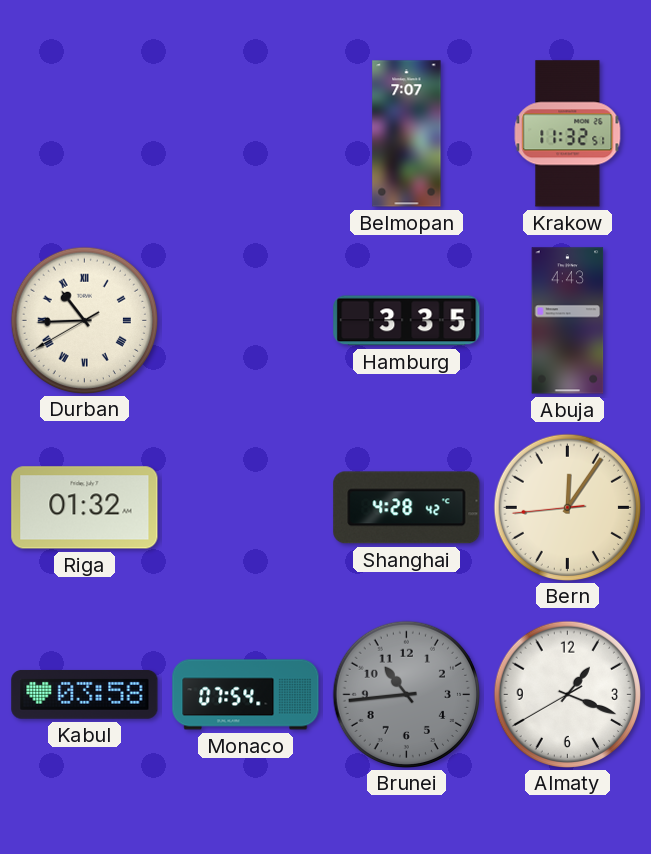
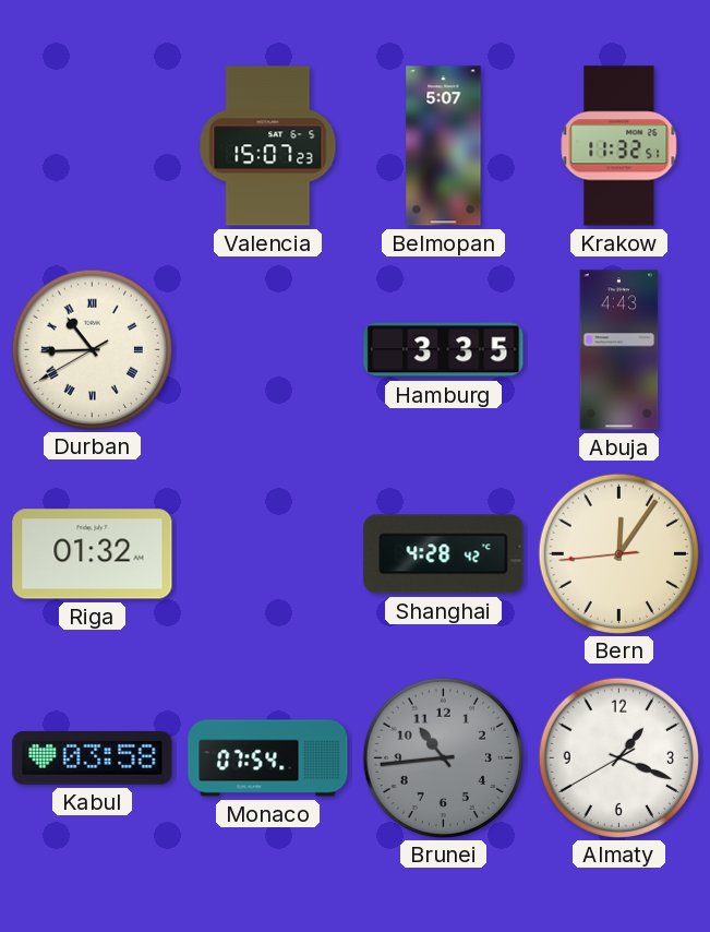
Valencia: none -> 15:07
Belmopan: 7:07 -> 5:07
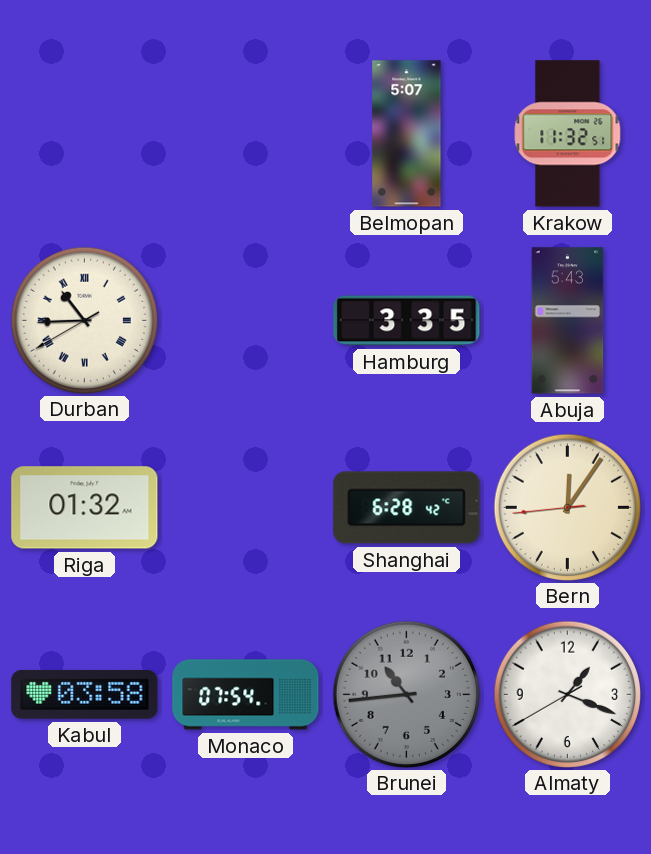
Valencia: 15:07 -> none
Abuja: 4:43 -> 5:43
Shanghai: 4:28 -> 6:28
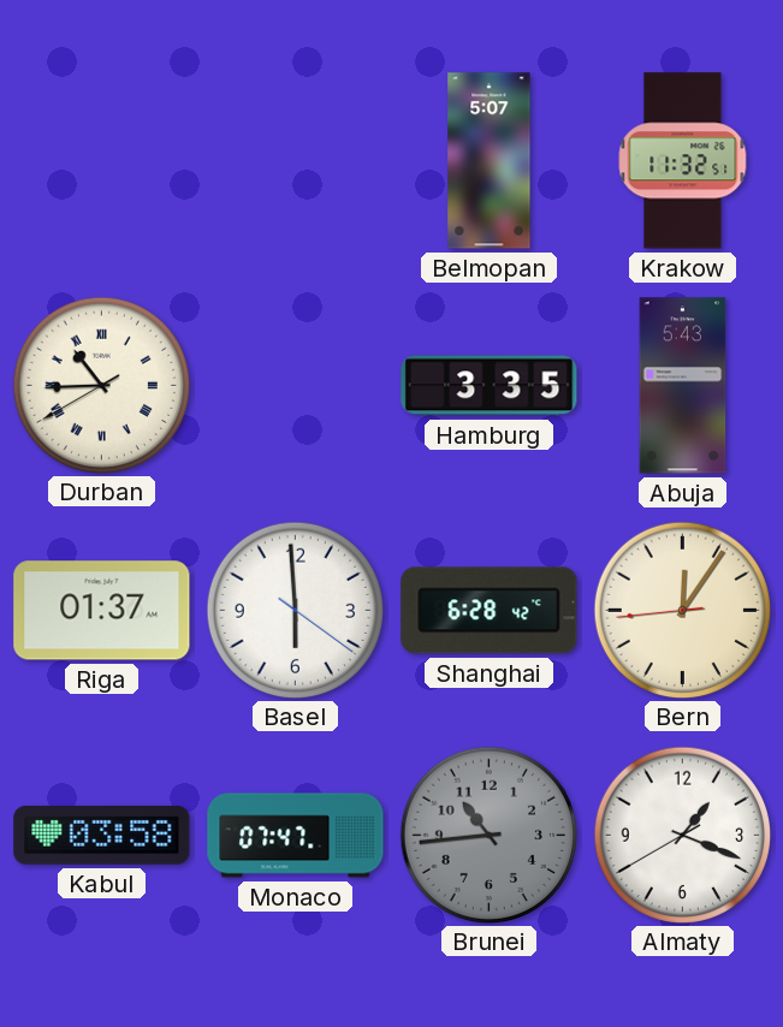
Riga: 01:32 -> 01:37
Basel: none -> 5:59
Monaco: 07:54 -> 07:47
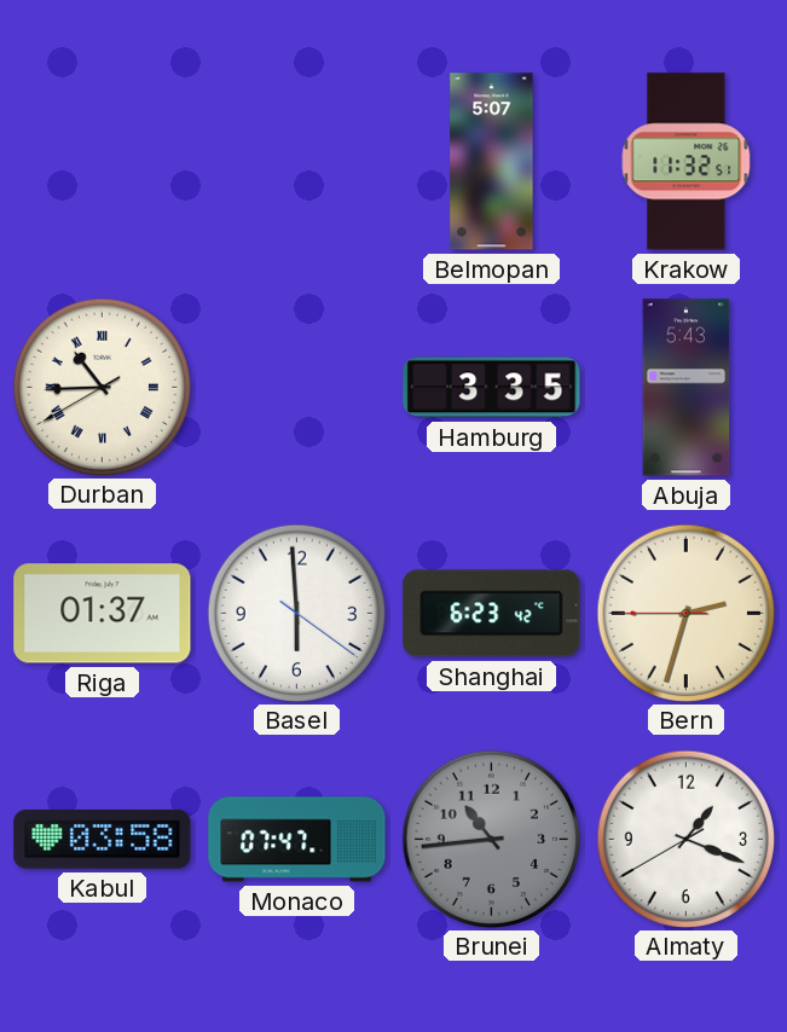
Shanghai: 6:28 -> 6:23
Bern: 12:05 -> 2:32
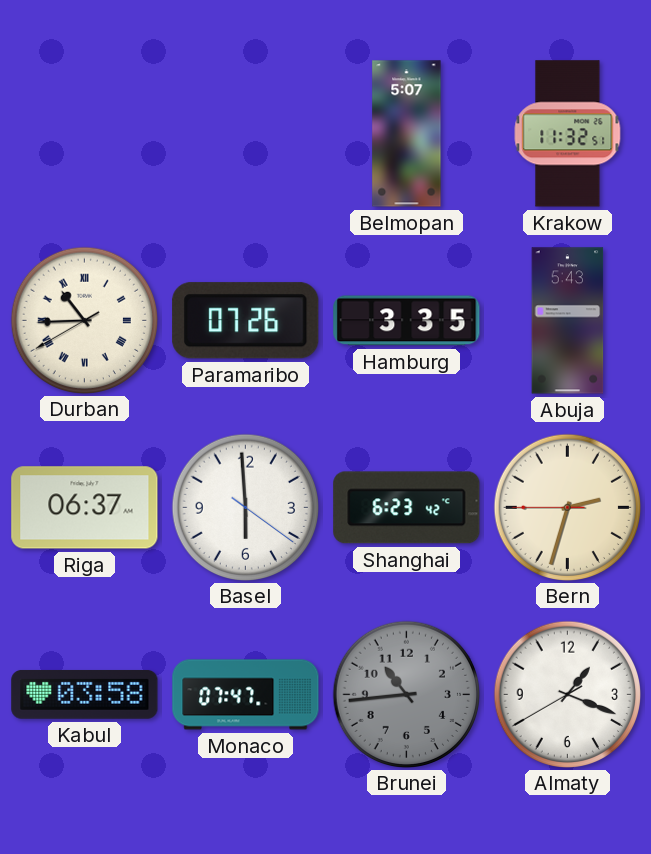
Paramaribo: none -> 07:26
Riga: 01:37 -> 06:37
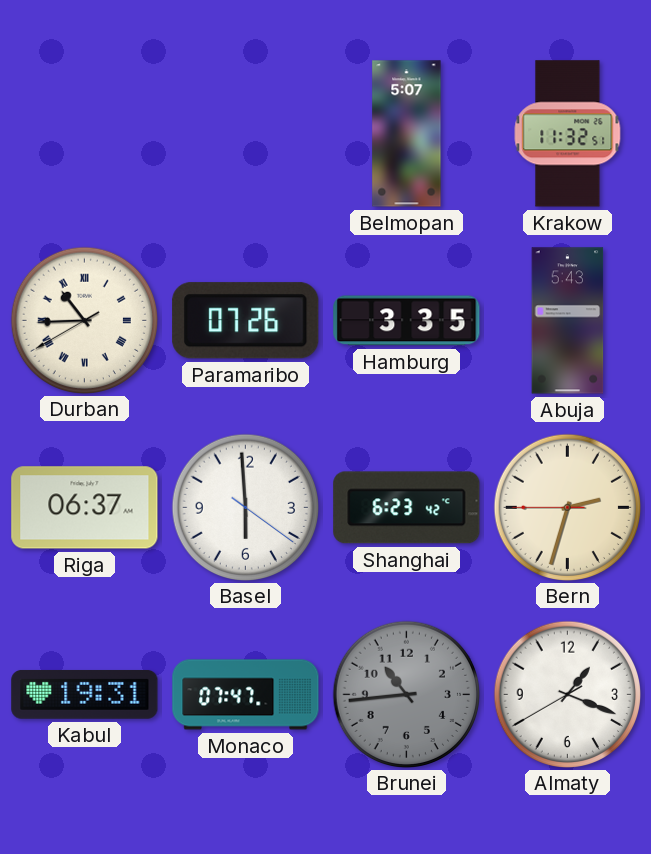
Kabul: 03:58 -> 19:31
